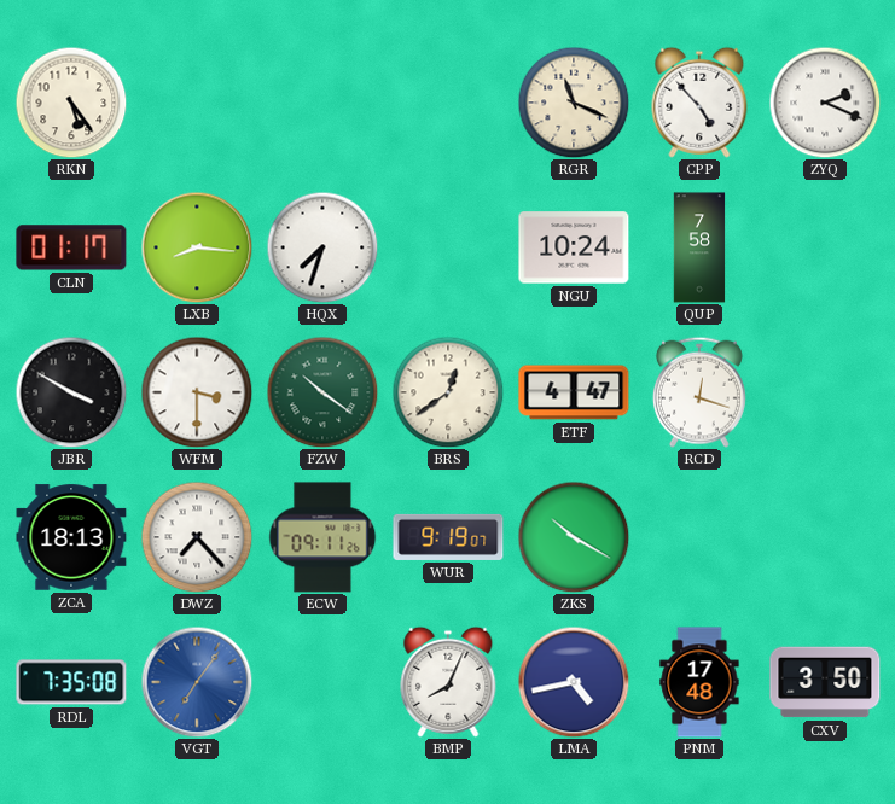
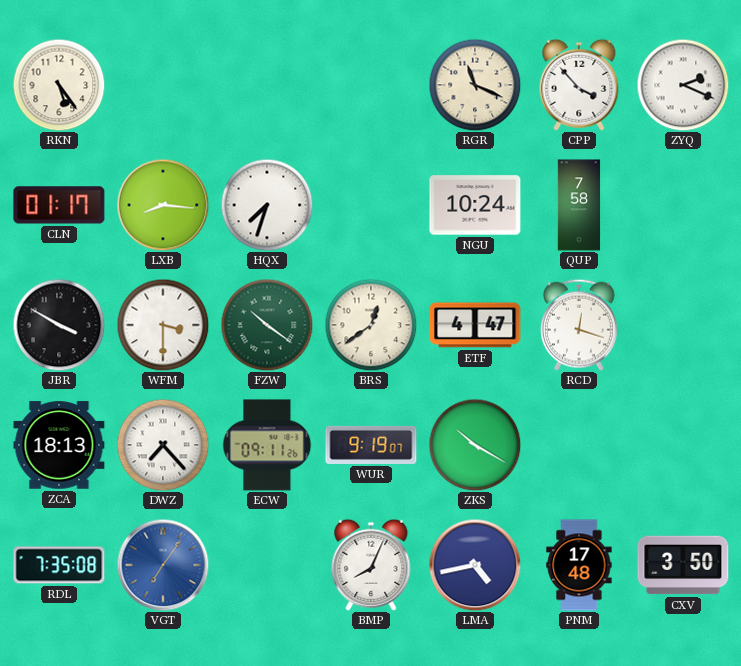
CPP: 4:53 -> 3:53
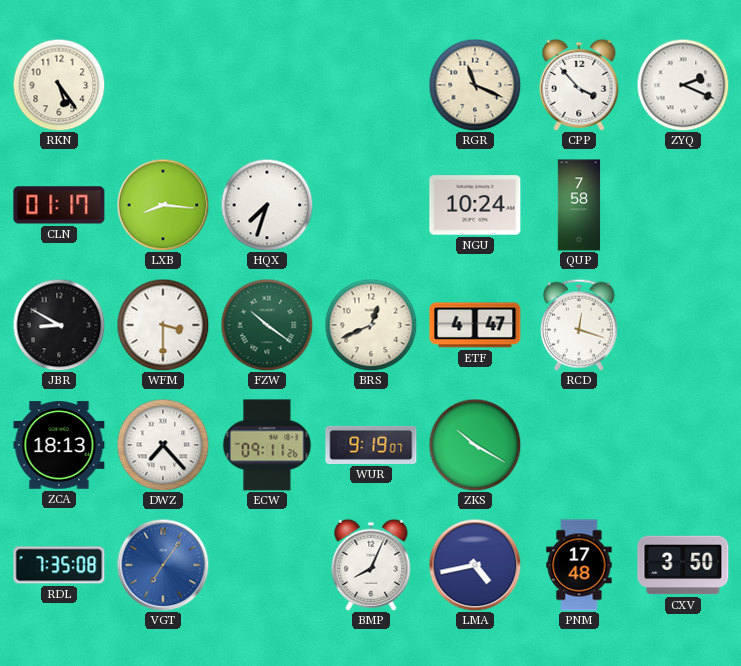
JBR: 3:50 -> 8:50
BRS: 12:39 -> 12:41
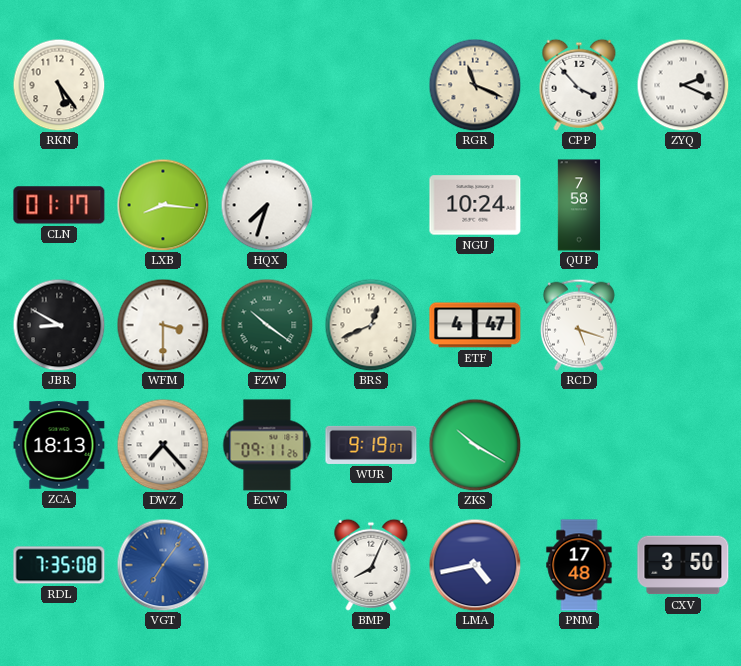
RCD: 12:18 -> 5:18
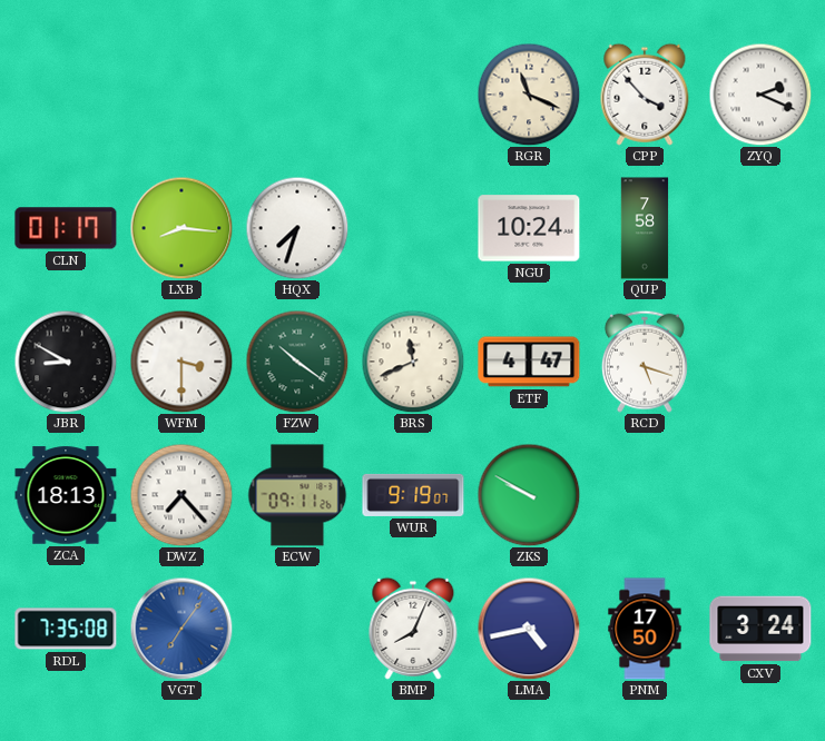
RKN: 5:24 -> none
BRS: 12:41 -> 11:41
ZKS: 10:20 -> 9:50
PNM: 17:48 -> 17:50
CXV: 3:50 -> 3:24
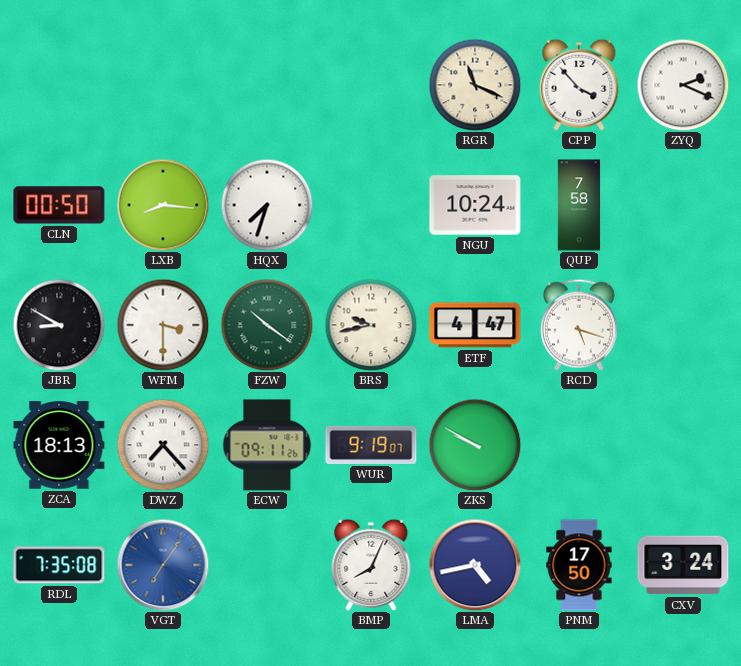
CLN: 01:17 -> 00:50
BRS: 11:41 -> 9:43
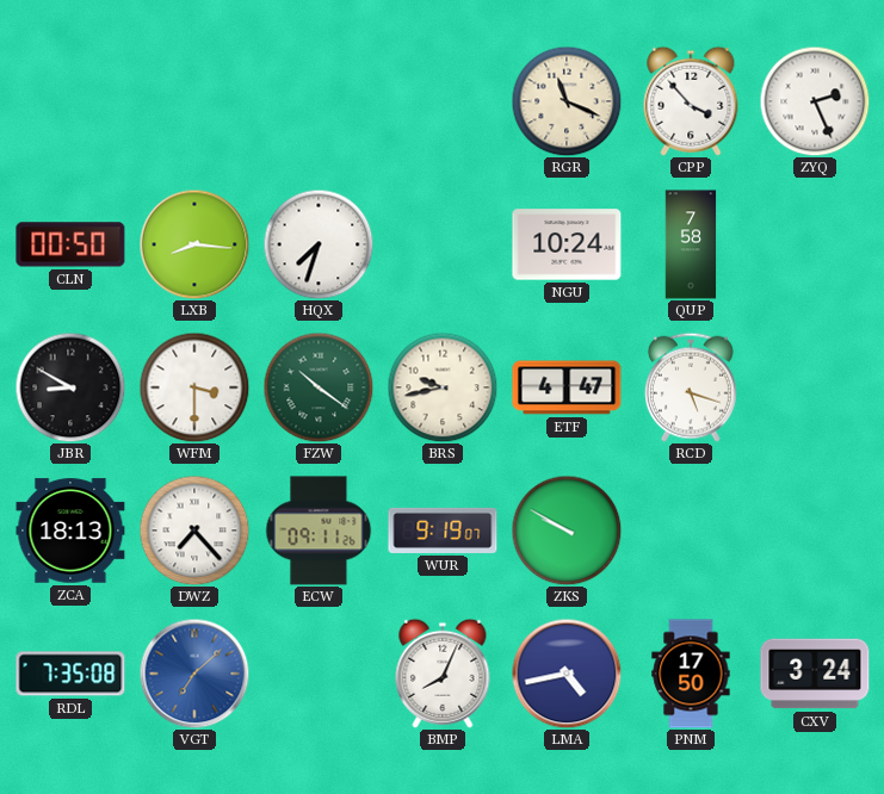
ZYQ: 2:19 -> 2:26
VGT: 7:06 -> 7:08
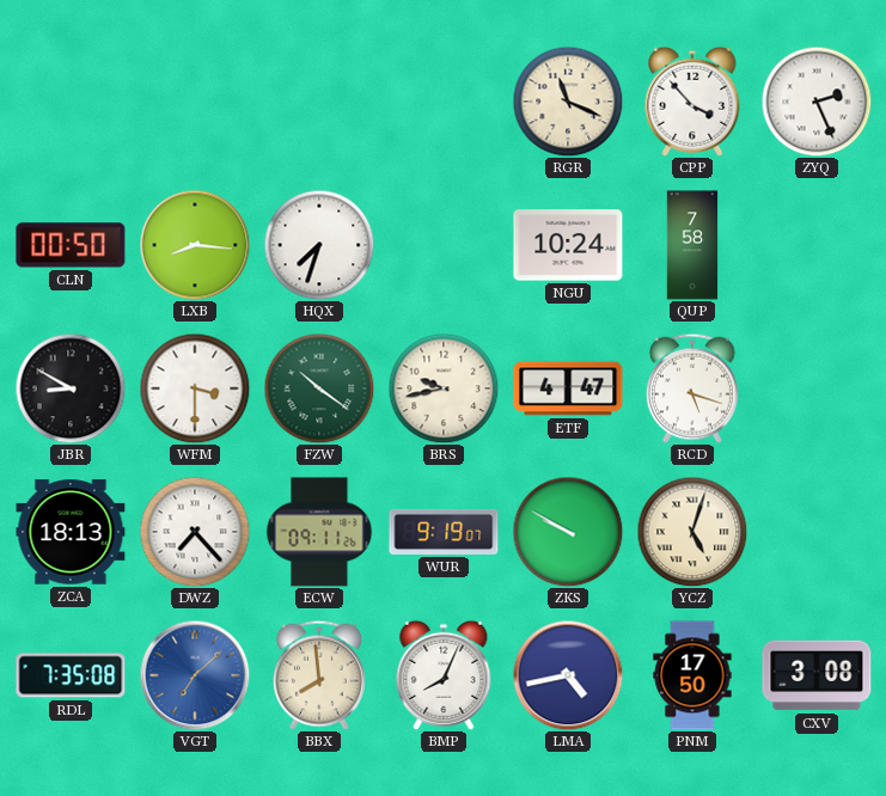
YCZ: none -> 5:03
BBX: none -> 7:59
CXV: 3:24 -> 3:08
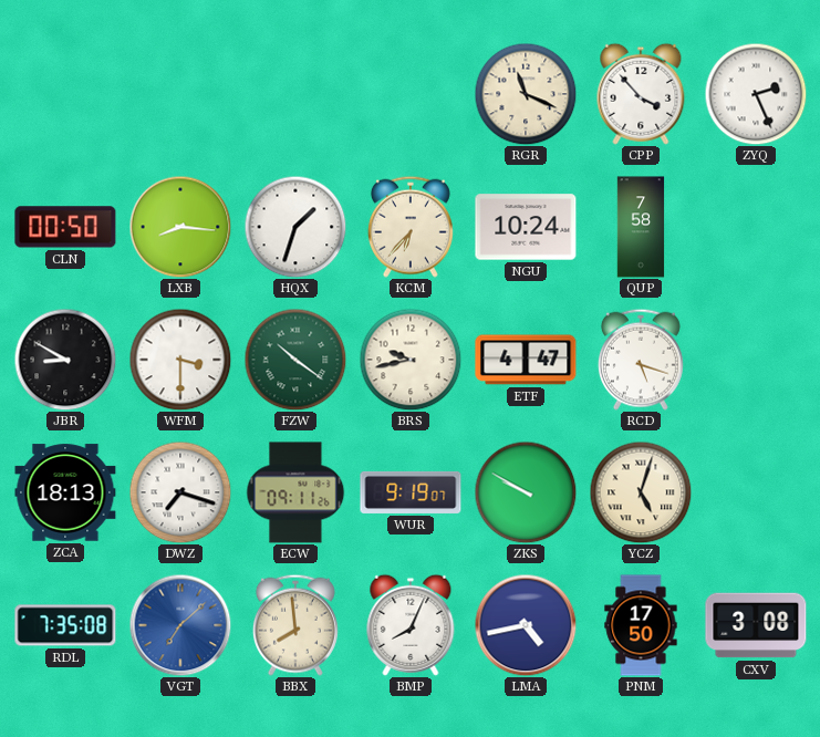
HQX: 7:33 -> 1:33
KCM: none -> 6:37
DWZ: 7:23 -> 7:18
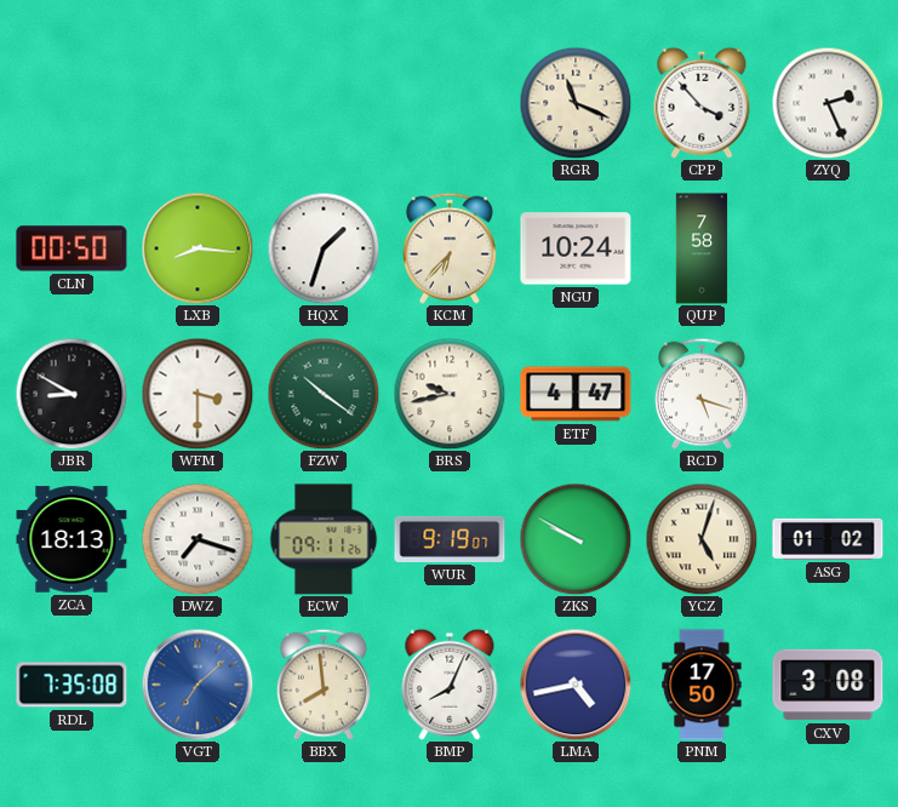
ASG: none -> 01:02
